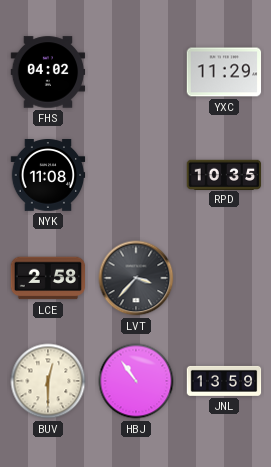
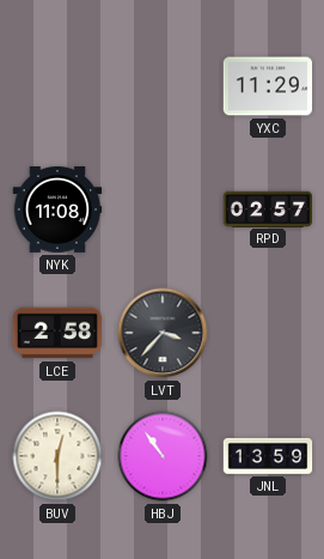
FHS: 04:02 -> none
RPD: 10:35 -> 02:57
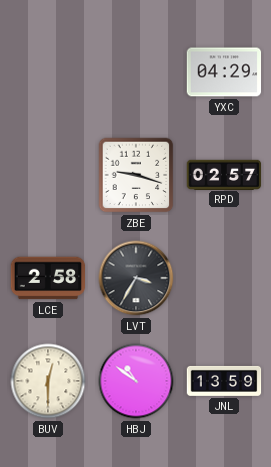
YXC: 11:29 -> 04:29
NYK: 11:08 -> none
ZBE: none -> 9:18
LVT: 3:37 -> 3:35
HBJ: 10:54 -> 10:51
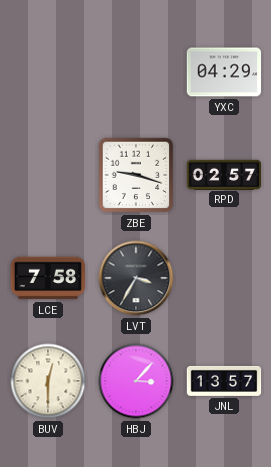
LCE: 2:58 -> 7:58
HBJ: 10:51 -> 3:07
JNL: 13:59 -> 13:57
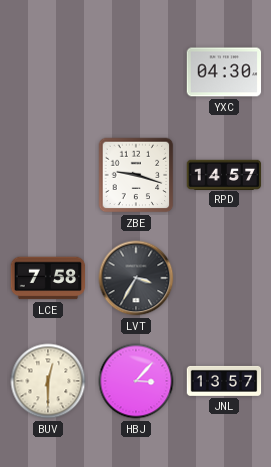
YXC: 04:29 -> 04:30
RPD: 02:57 -> 14:57
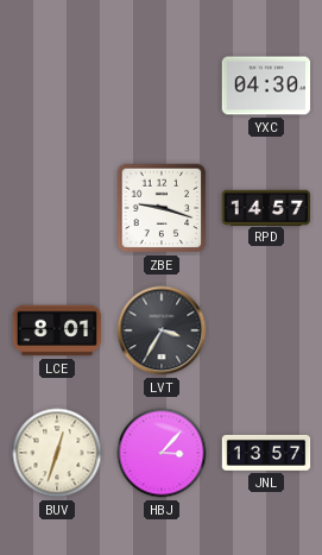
LCE: 7:58 -> 8:01
BUV: 12:30 -> 12:33
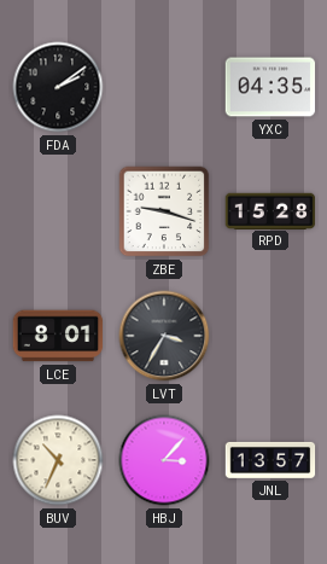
FDA: none -> 2:09
YXC: 04:30 -> 04:35
RPD: 14:57 -> 15:28
BUV: 12:33 -> 10:34
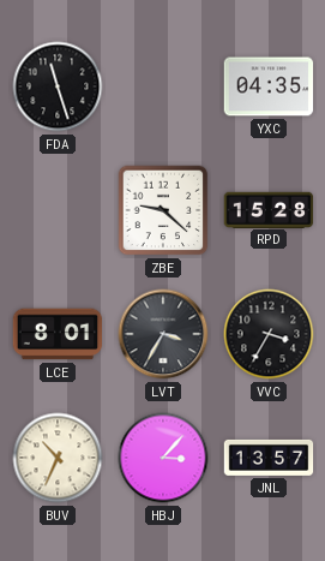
FDA: 2:09 -> 11:27
ZBE: 9:18 -> 9:22
VVC: none -> 3:35
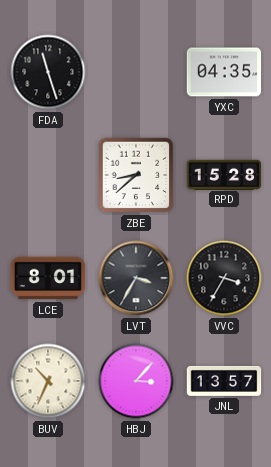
ZBE: 9:22 -> 8:38
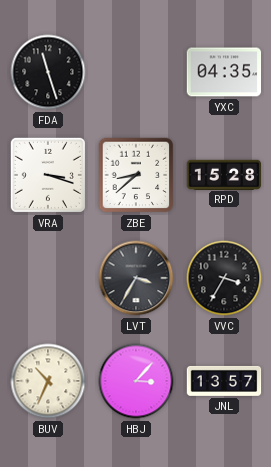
VRA: none -> 3:18
LCE: 8:01 -> none
